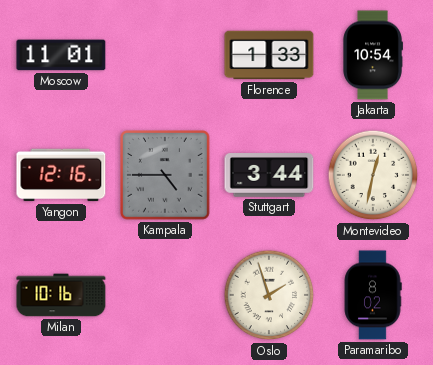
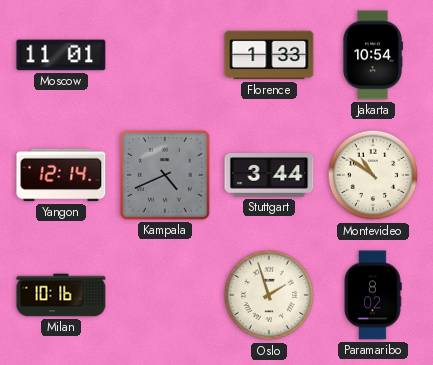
Yangon: 12:16 -> 12:14
Kampala: 4:45 -> 4:41
Montevideo: 12:32 -> 10:51
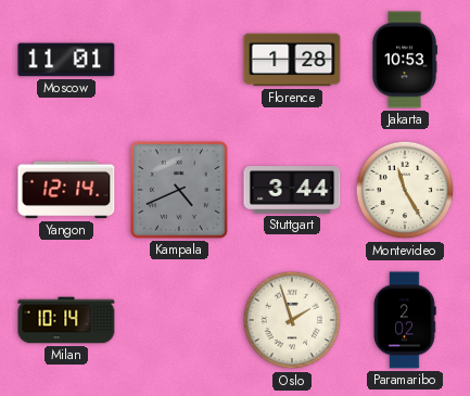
Florence: 1:33 -> 1:28
Jakarta: 10:54 -> 10:53
Montevideo: 10:51 -> 11:25
Milan: 10:16 -> 10:14
Paramaribo: 8:02 -> 2:02
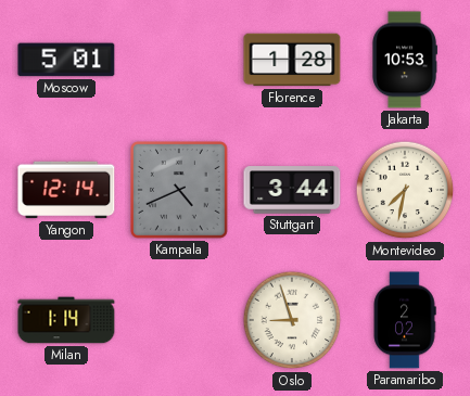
Moscow: 11:01 -> 5:01
Montevideo: 11:25 -> 7:32
Milan: 10:14 -> 1:14
Oslo: 1:57 -> 8:57
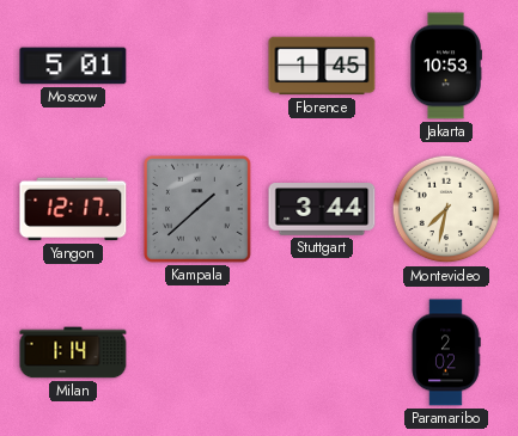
Florence: 1:28 -> 1:45
Yangon: 12:14 -> 12:17
Kampala: 4:41 -> 1:38
Oslo: 8:57 -> none
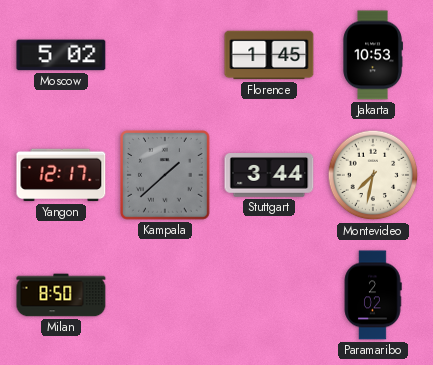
Moscow: 5:01 -> 5:02
Milan: 1:14 -> 8:50
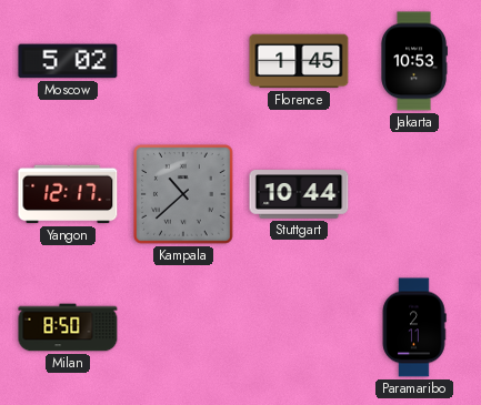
Kampala: 1:38 -> 10:38
Stuttgart: 3:44 -> 10:44
Montevideo: 7:32 -> none
Paramaribo: 2:02 -> 2:11
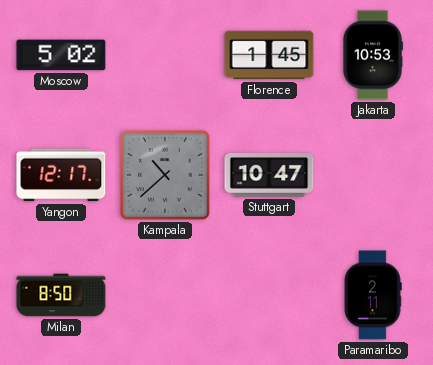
Stuttgart: 10:44 -> 10:47
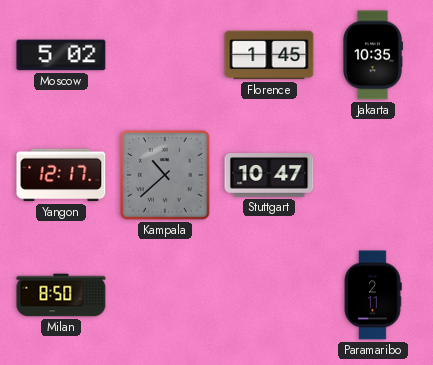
Jakarta: 10:53 -> 10:35
